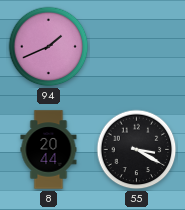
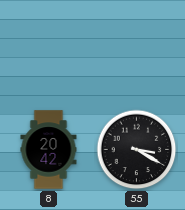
94: 1:41 -> none
8: 20:44 -> 20:42
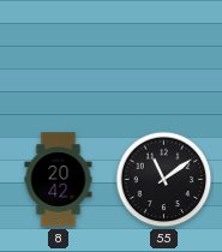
55: 3:20 -> 11:09
